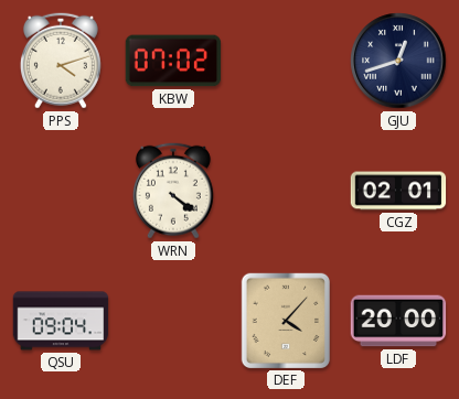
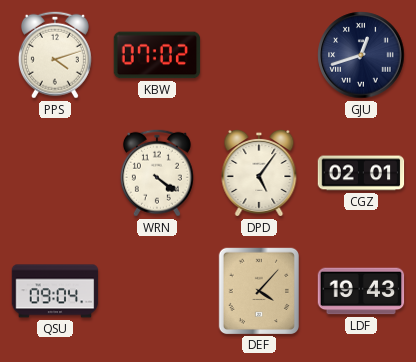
DPD: none -> 5:06
LDF: 20:00 -> 19:43
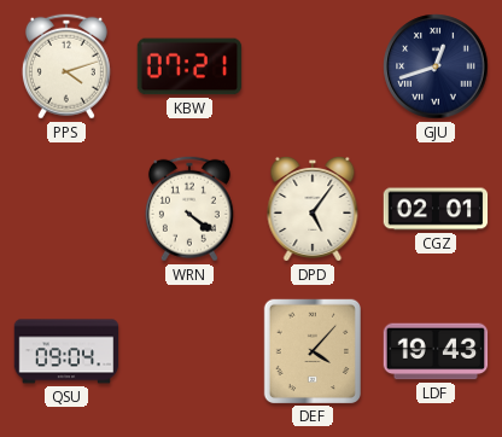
KBW: 07:02 -> 07:21
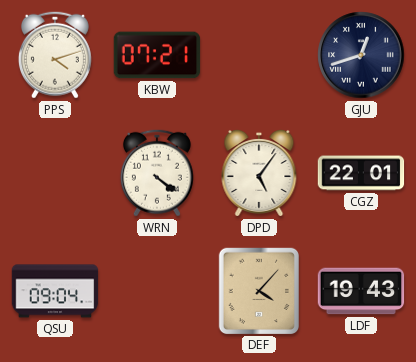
CGZ: 02:01 -> 22:01
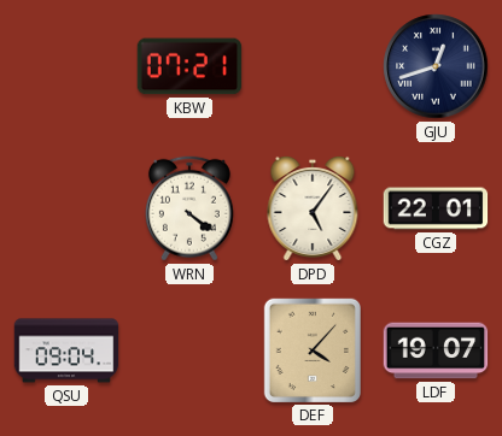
PPS: 4:12 -> none
LDF: 19:43 -> 19:07
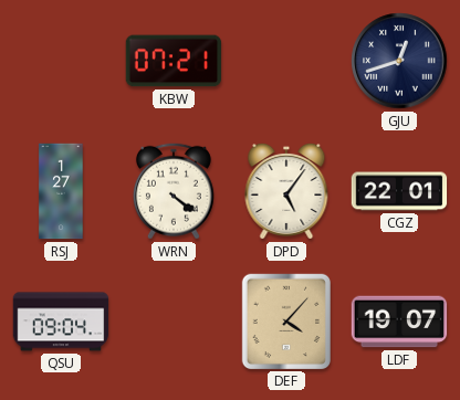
RSJ: none -> 1:27
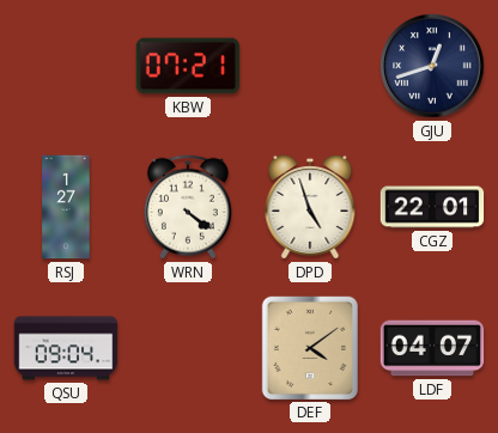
DPD: 5:06 -> 4:57
DEF: 4:07 -> 4:09
LDF: 19:07 -> 04:07
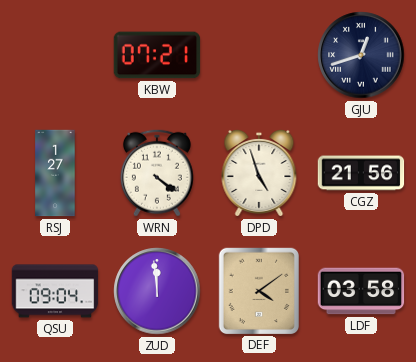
CGZ: 22:01 -> 21:56
ZUD: none -> 11:59
LDF: 04:07 -> 03:58
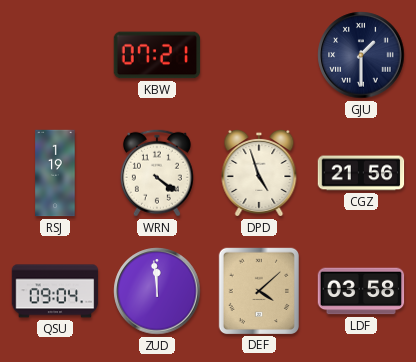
GJU: 12:42 -> 1:30
RSJ: 1:27 -> 1:19
DEF: 4:09 -> 4:08
